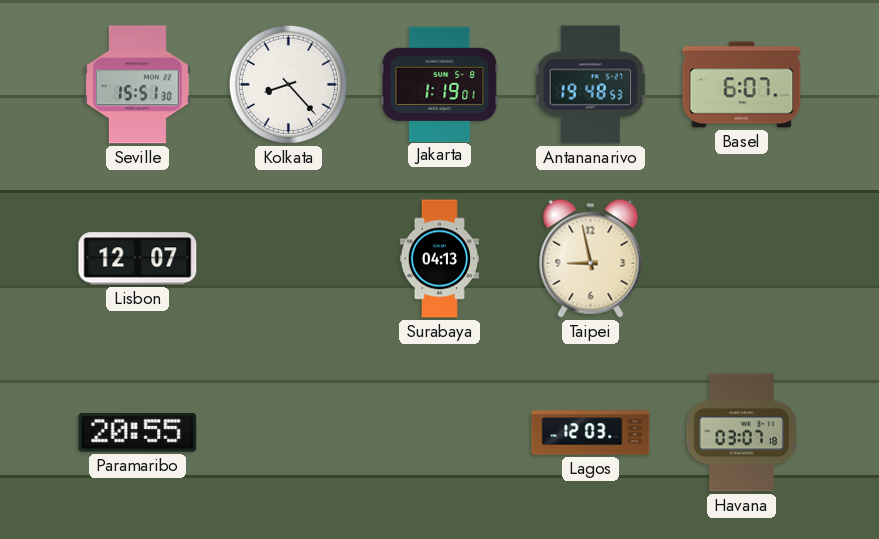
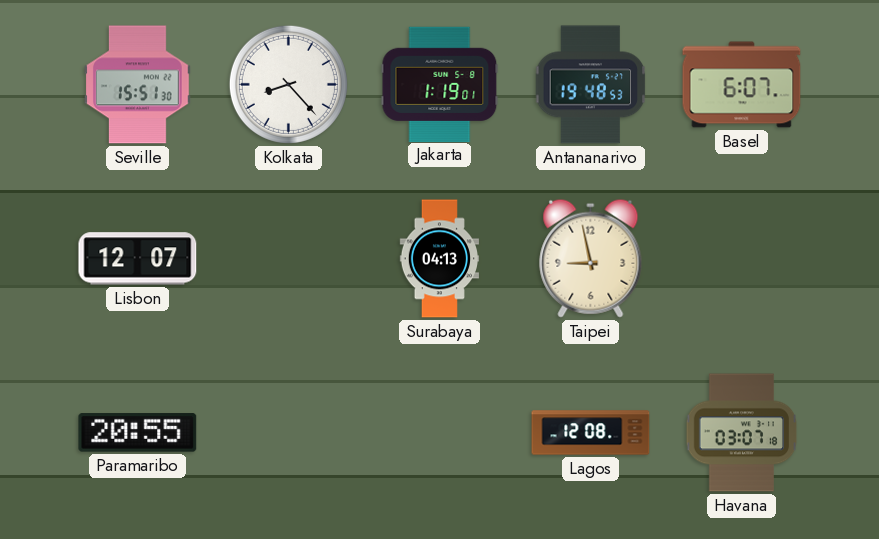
Lagos: 12:03 -> 12:08
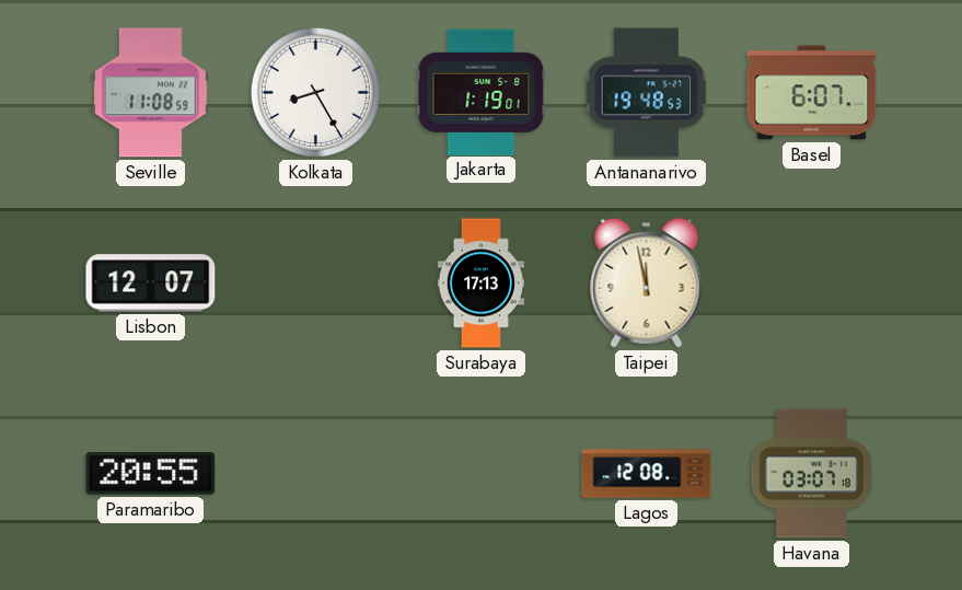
Seville: 15:51 -> 11:08
Kolkata: 8:23 -> 8:25
Surabaya: 04:13 -> 17:13
Taipei: 8:58 -> 11:58
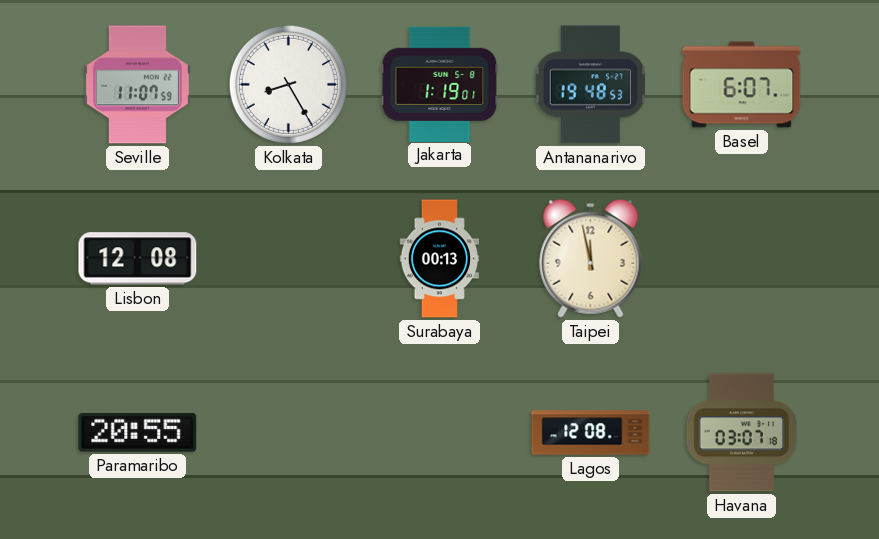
Seville: 11:08 -> 11:07
Lisbon: 12:07 -> 12:08
Surabaya: 17:13 -> 00:13
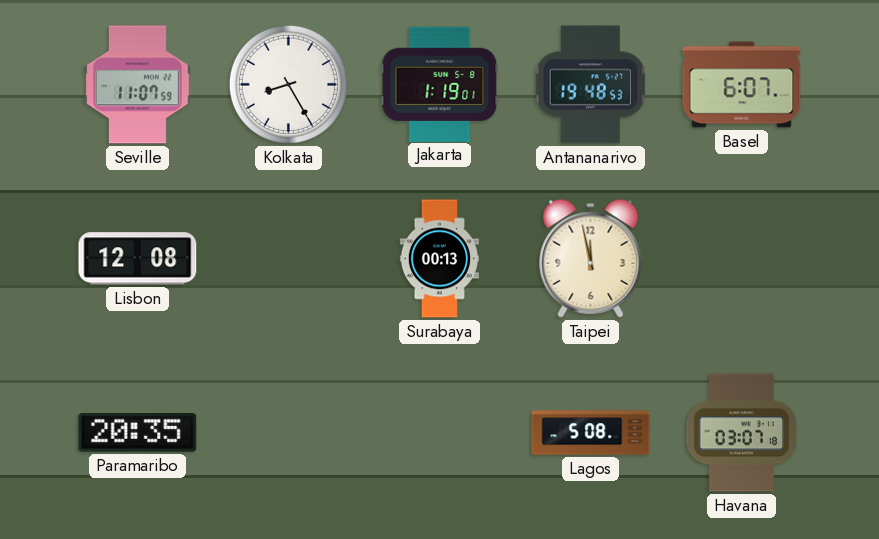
Paramaribo: 20:55 -> 20:35
Lagos: 12:08 -> 5:08
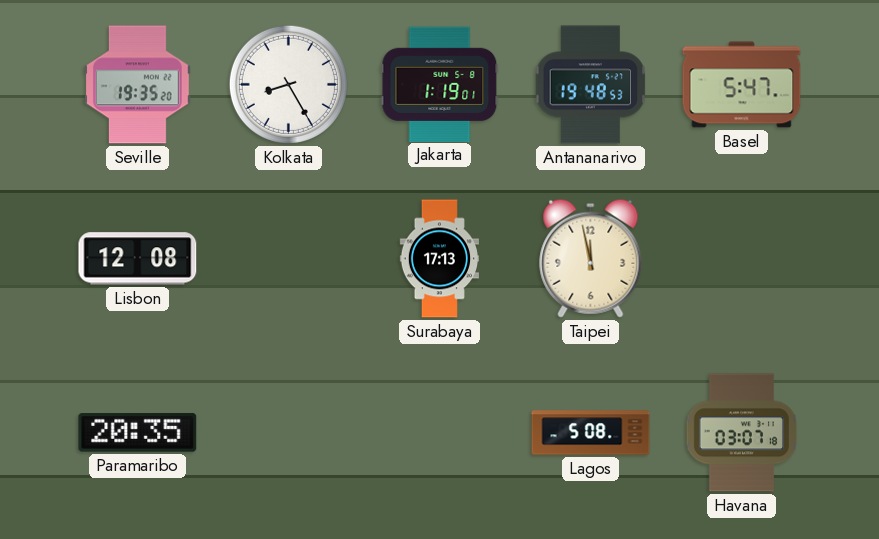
Seville: 11:07 -> 19:35
Basel: 6:07 -> 5:47
Surabaya: 00:13 -> 17:13
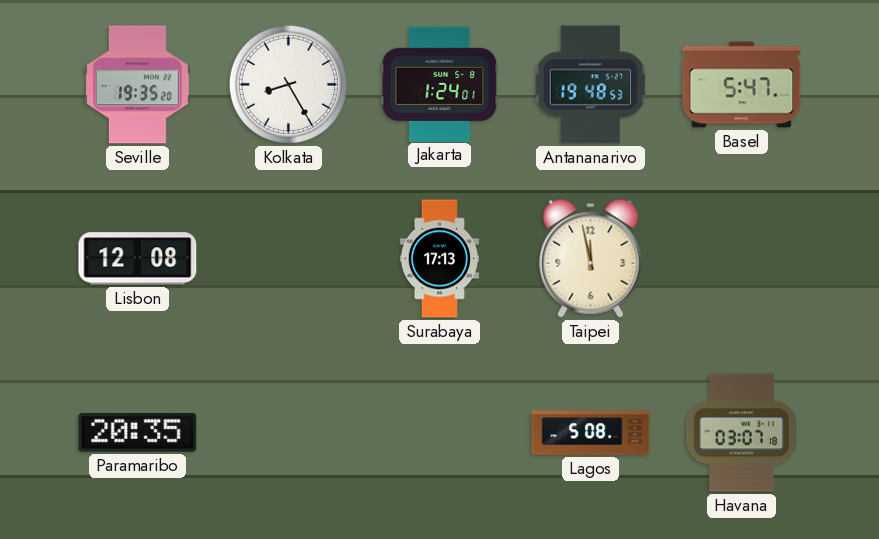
Jakarta: 1:19 -> 1:24
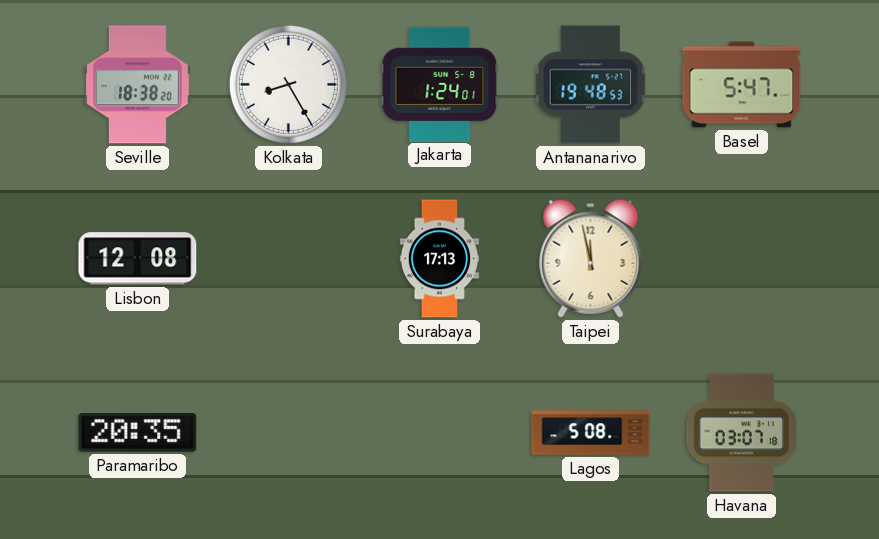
Seville: 19:35 -> 18:38
